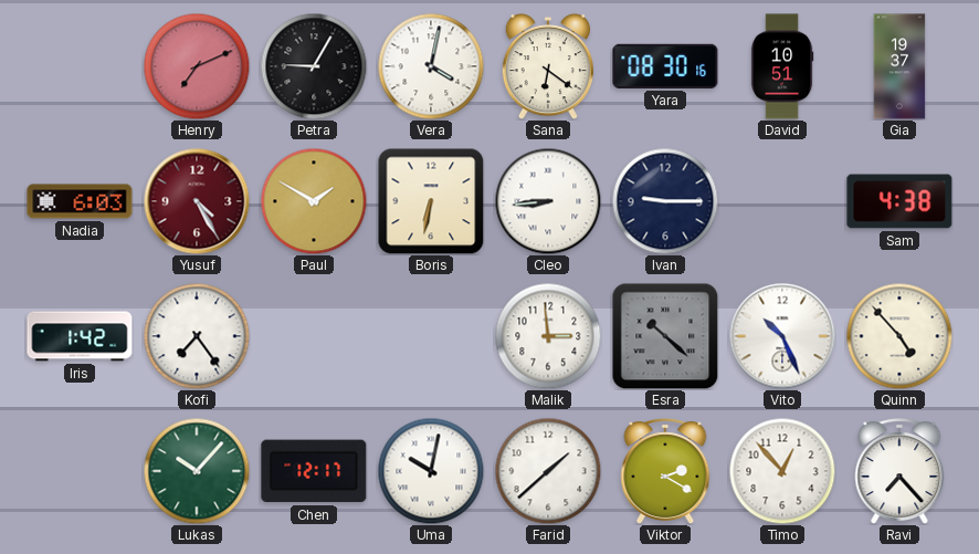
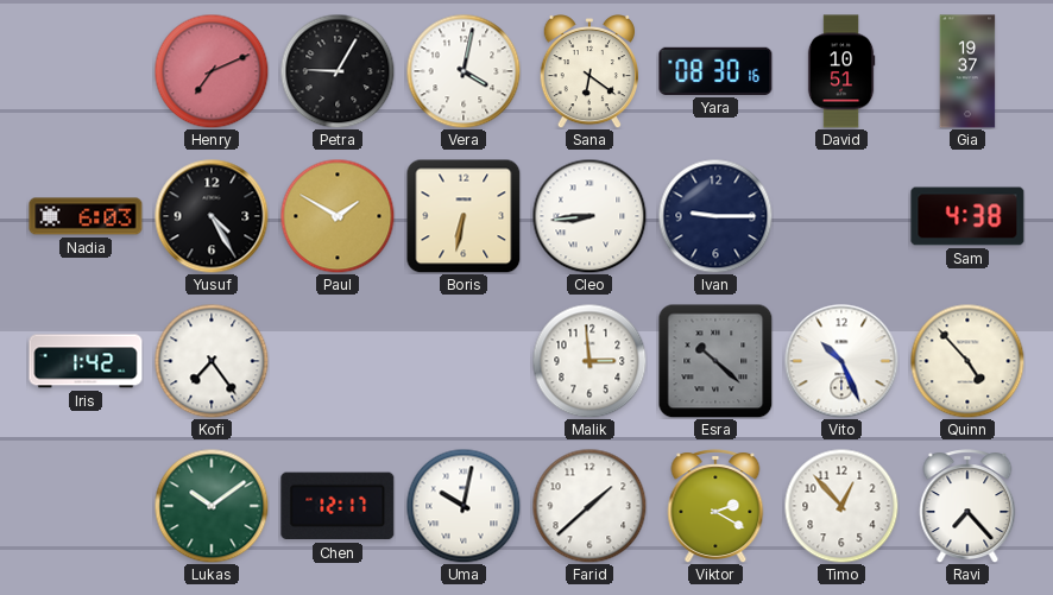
Yusuf dial: burgundy -> black
Lukas: 10:07 -> 10:09
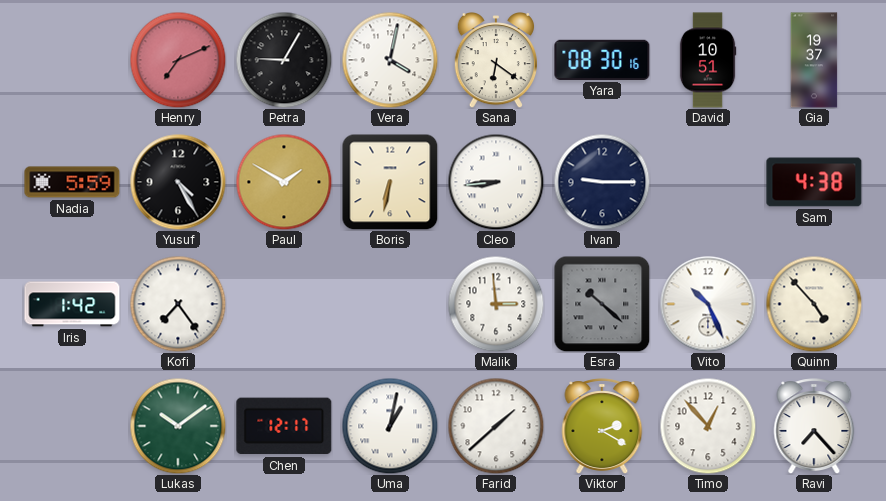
Nadia: 6:03 -> 5:59
Uma: 10:02 -> 1:02
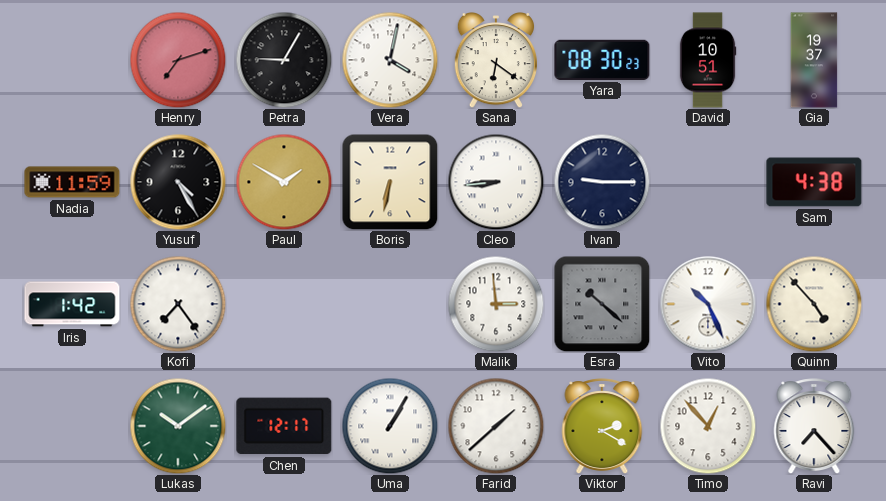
Henry: 7:11 -> 7:12
Yara: 08:30:16 -> 08:30:23
Nadia: 5:59 -> 11:59
Uma: 1:02 -> 1:05
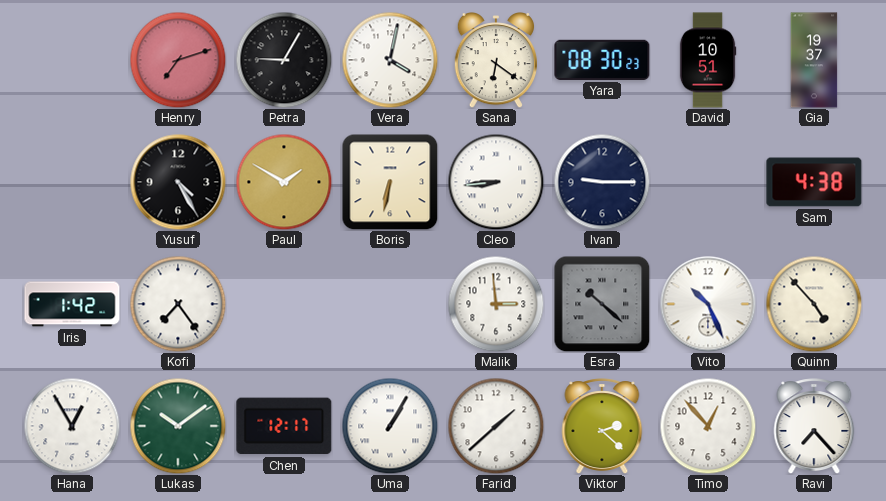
Nadia: 11:59 -> none
Hana: none -> 12:55
Viktor: 2:20 -> 2:22
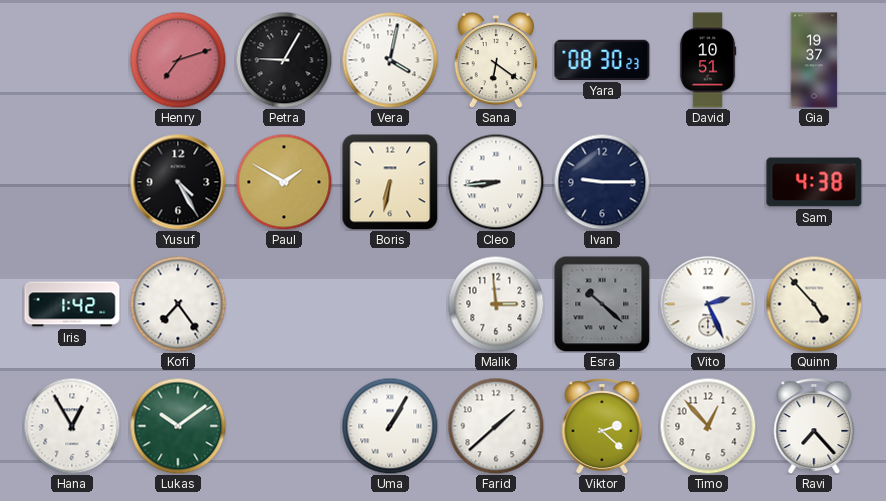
Vito: 10:26 -> 2:26
Chen: 12:17 -> none
